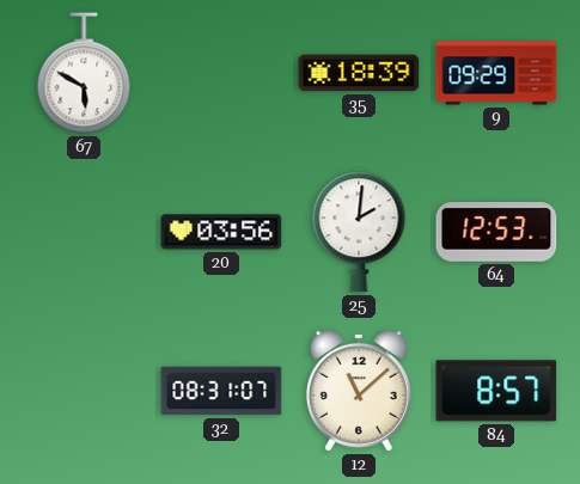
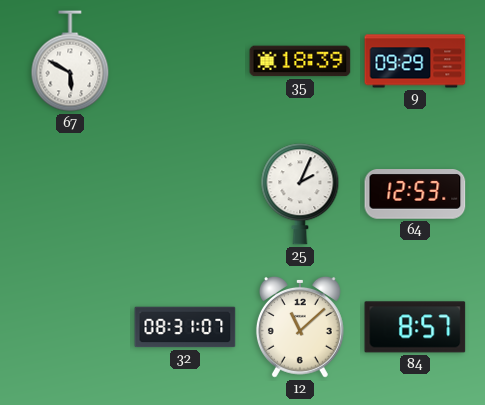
20: 03:56 -> none
25: 2:01 -> 2:04
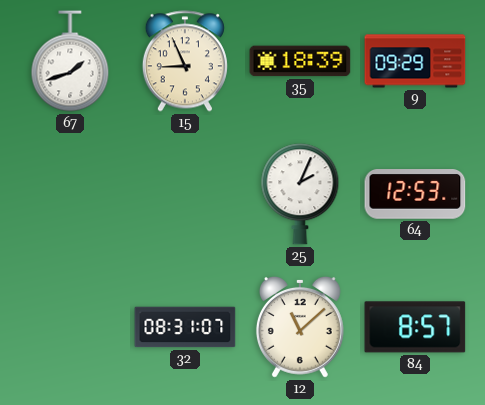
67: 5:50 -> 1:42
15: none -> 8:56
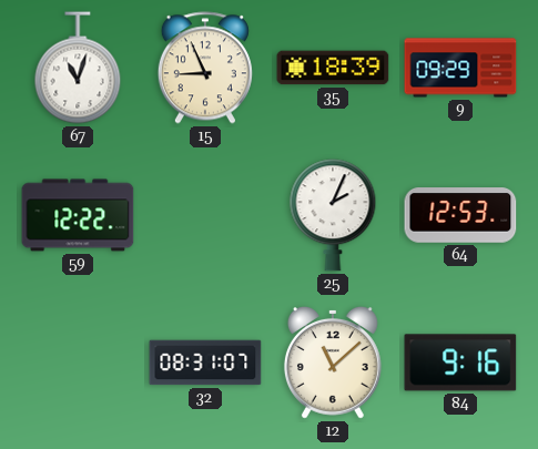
67: 1:42 -> 11:03
59: none -> 12:22
84: 8:57 -> 9:16
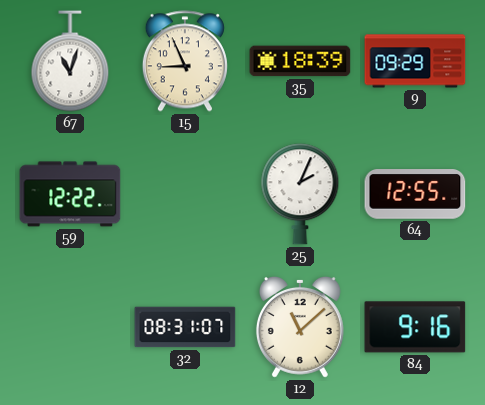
64: 12:53 -> 12:55
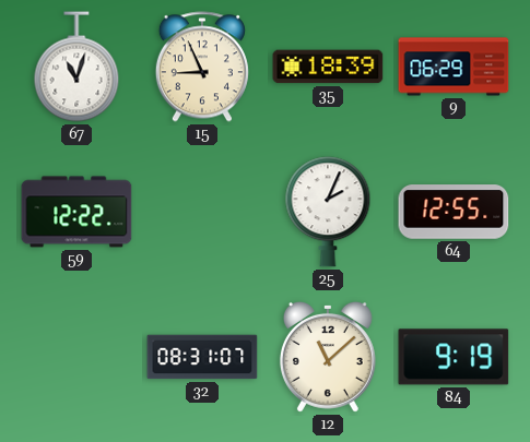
9: 09:29 -> 06:29
84: 9:16 -> 9:19
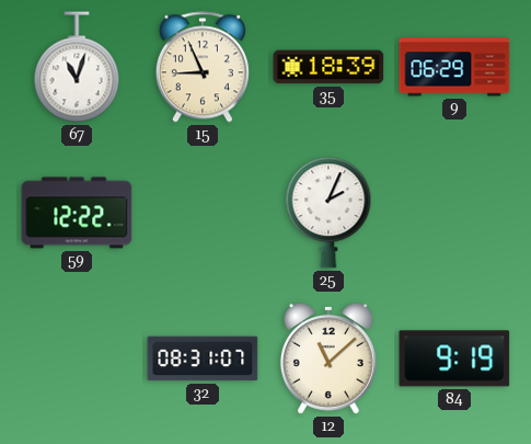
64: 12:55 -> none
